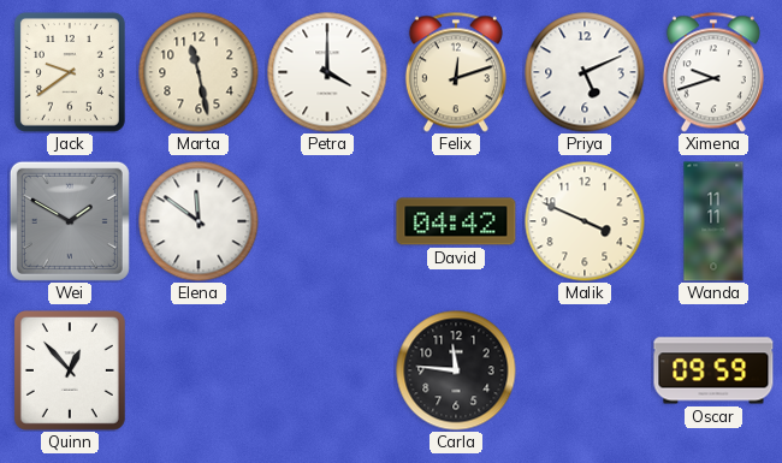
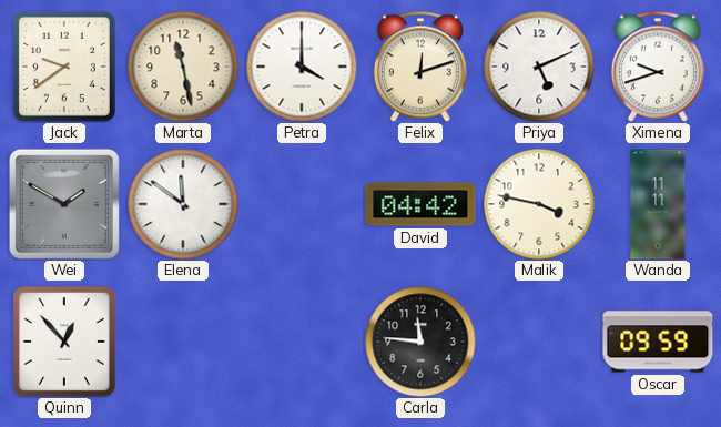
Malik: 3:49 -> 3:47
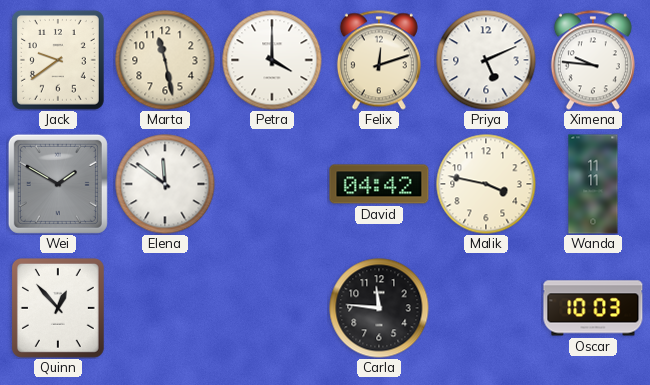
Ximena: 9:42 -> 9:46
Oscar: 09:59 -> 10:03
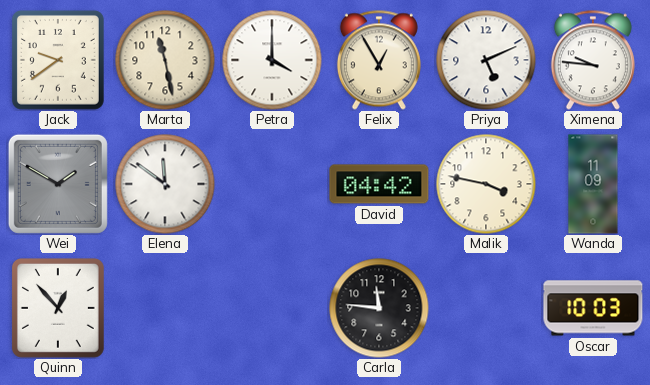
Felix: 12:12 -> 12:55
Wanda: 11:11 -> 11:09
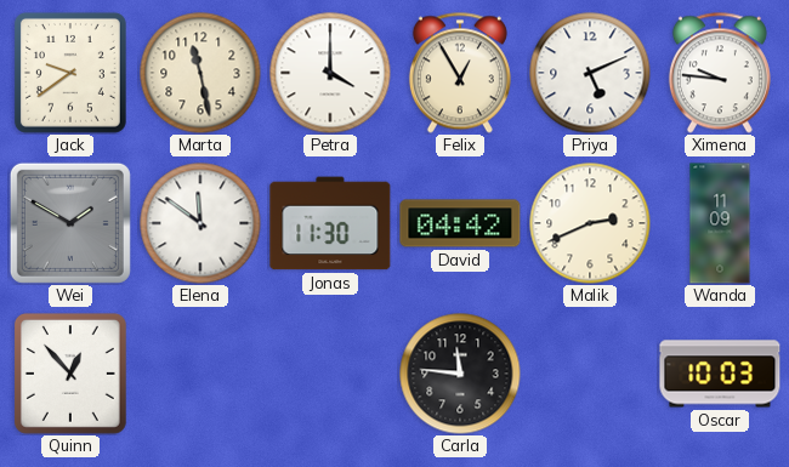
Jonas: none -> 11:30
Malik: 3:47 -> 2:41
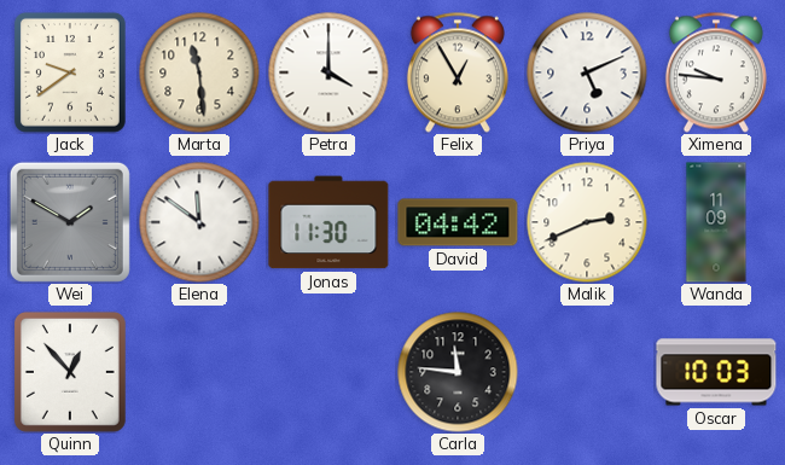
Marta: 11:28 -> 11:29
